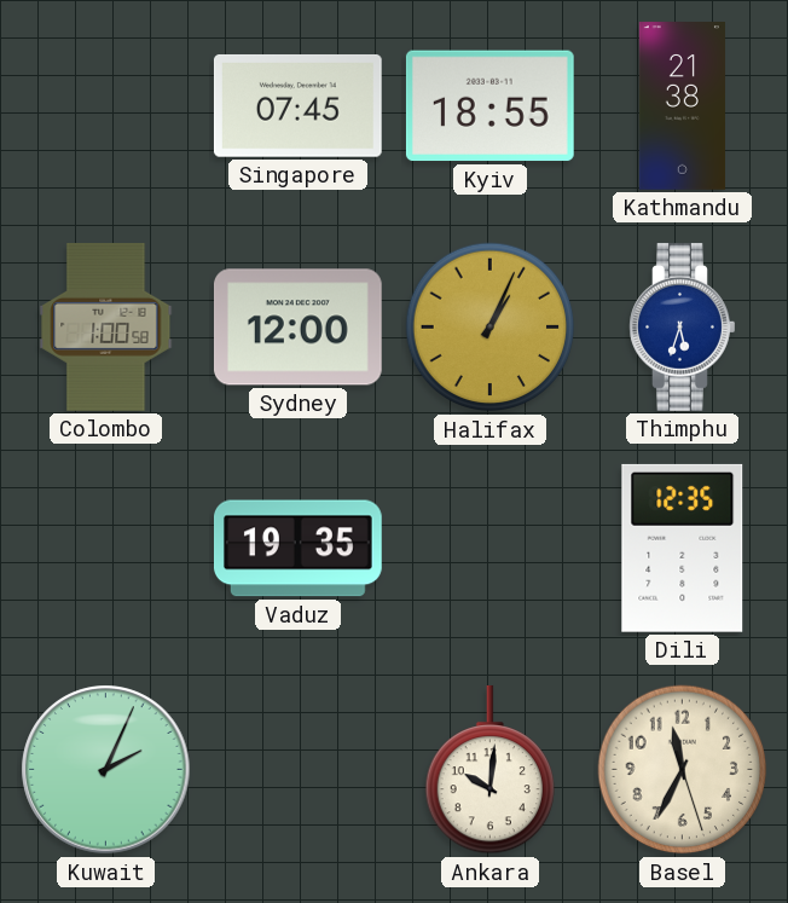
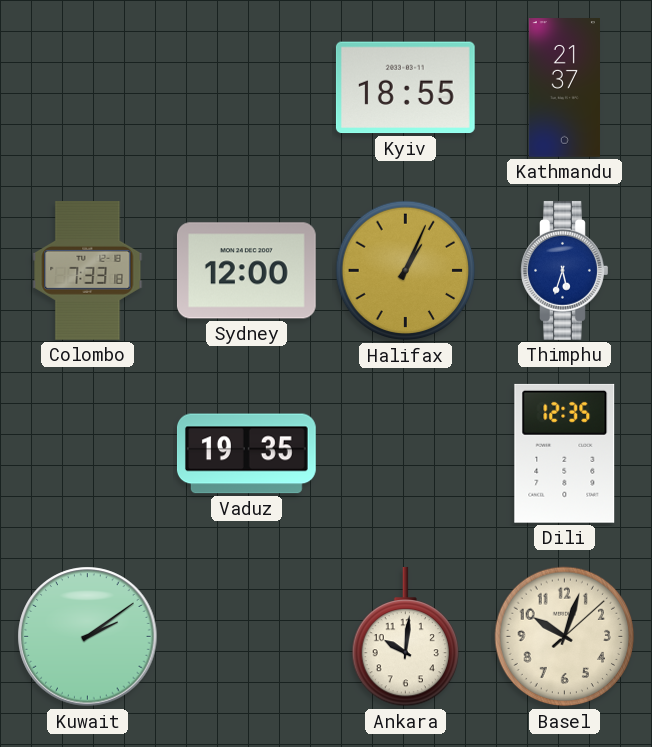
Singapore: 07:45 -> none
Kathmandu: 21:38 -> 21:37
Colombo: 1:00 -> 7:33
Kuwait: 2:04 -> 2:09
Basel: 11:34 -> 10:03
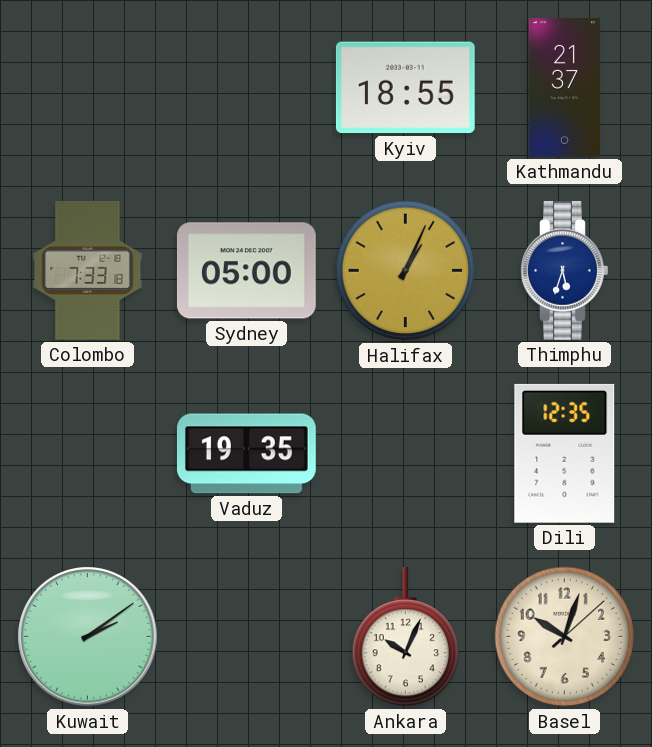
Sydney: 12:00 -> 05:00
Ankara: 10:01 -> 10:04
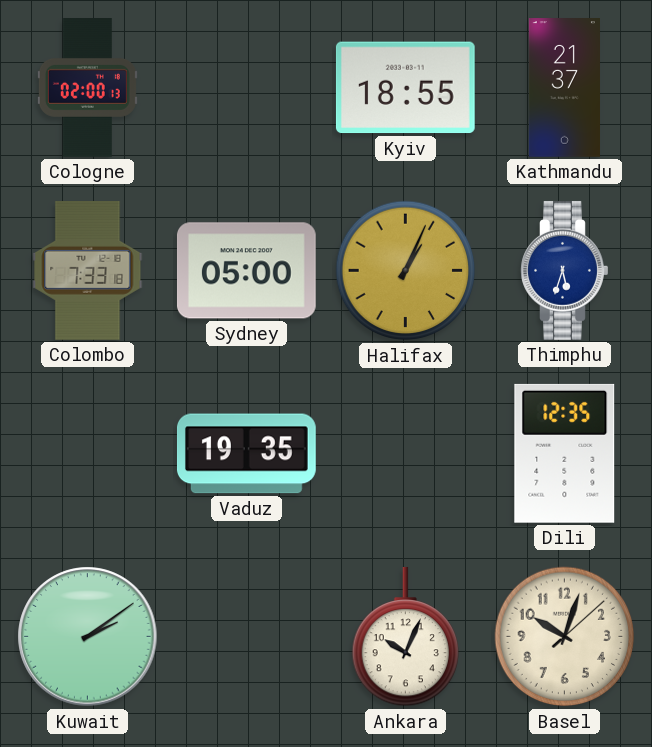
Cologne: none -> 02:00
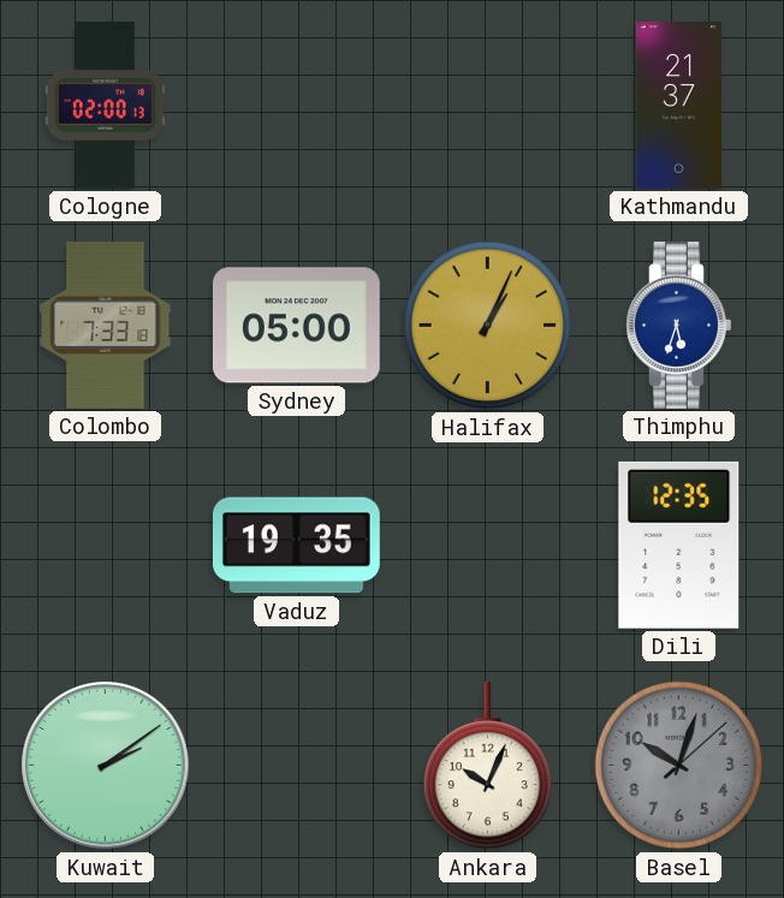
Kyiv: 18:55 -> none
Basel dial: cream -> grey
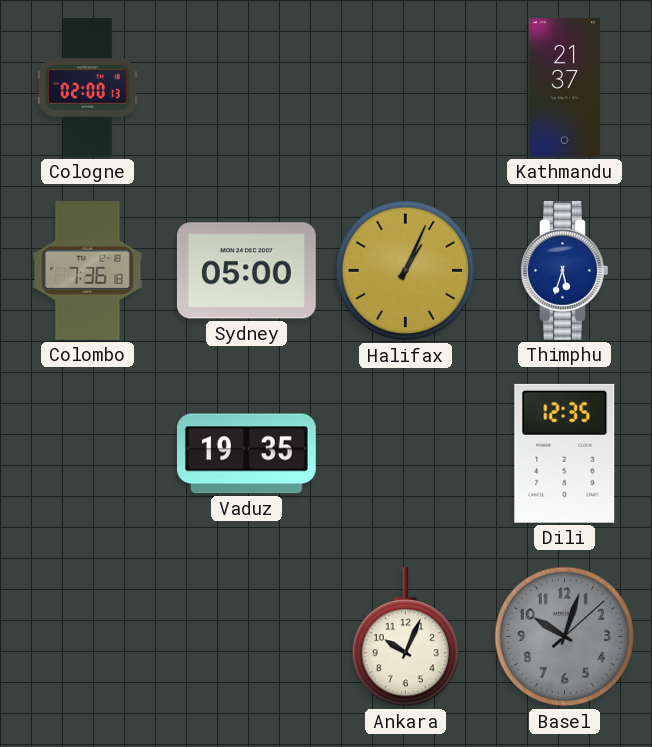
Colombo: 7:33 -> 7:36
Kuwait: 2:09 -> none
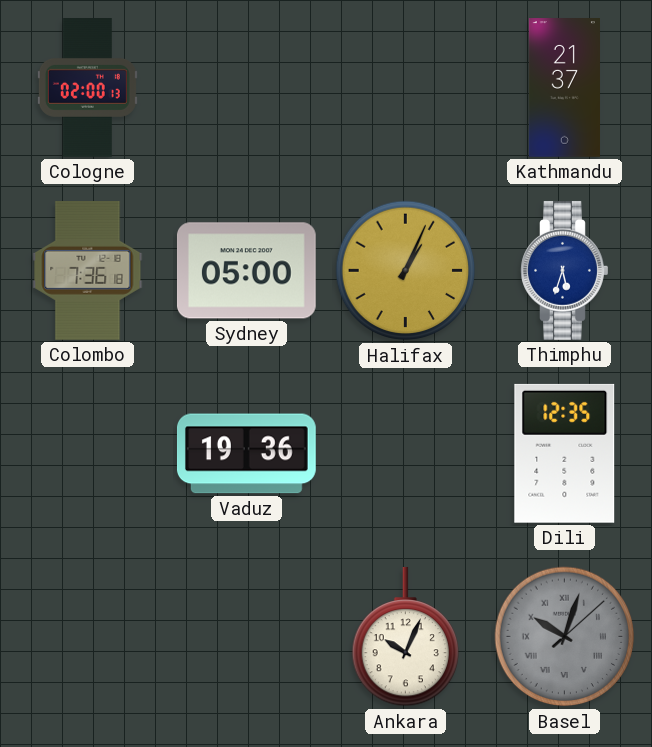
Vaduz: 19:35 -> 19:36
Basel numerals: Arabic -> Roman
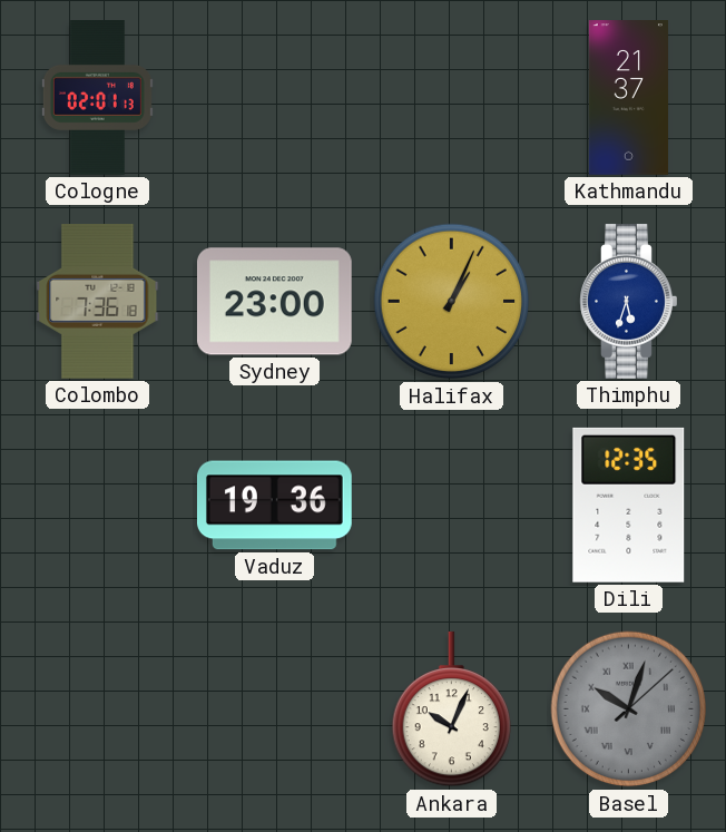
Cologne: 02:00 -> 02:01
Sydney: 05:00 -> 23:00
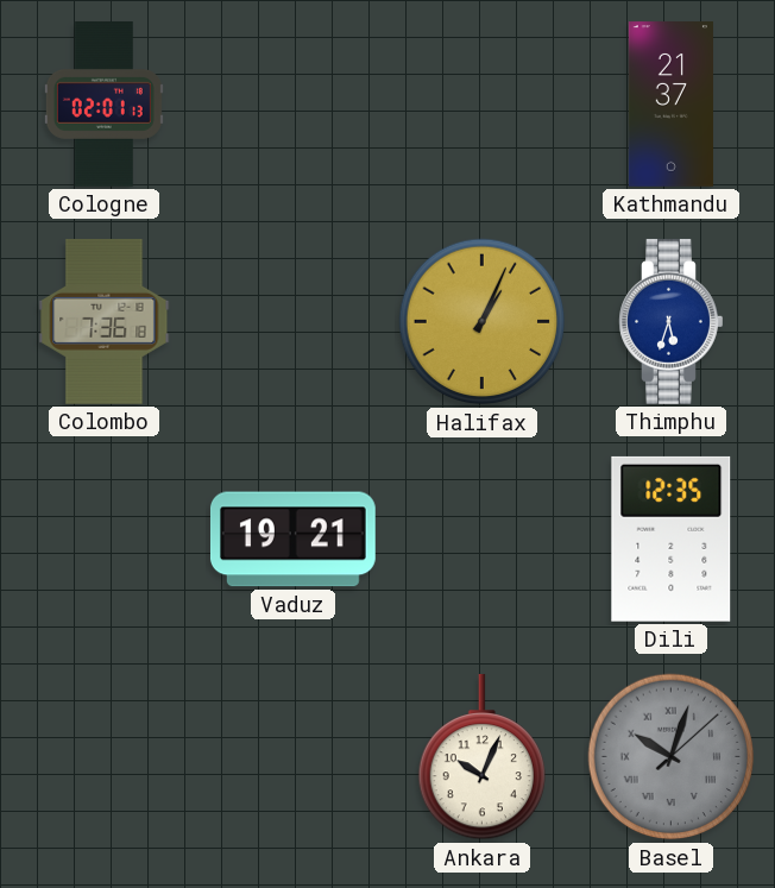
Sydney: 23:00 -> none
Vaduz: 19:36 -> 19:21
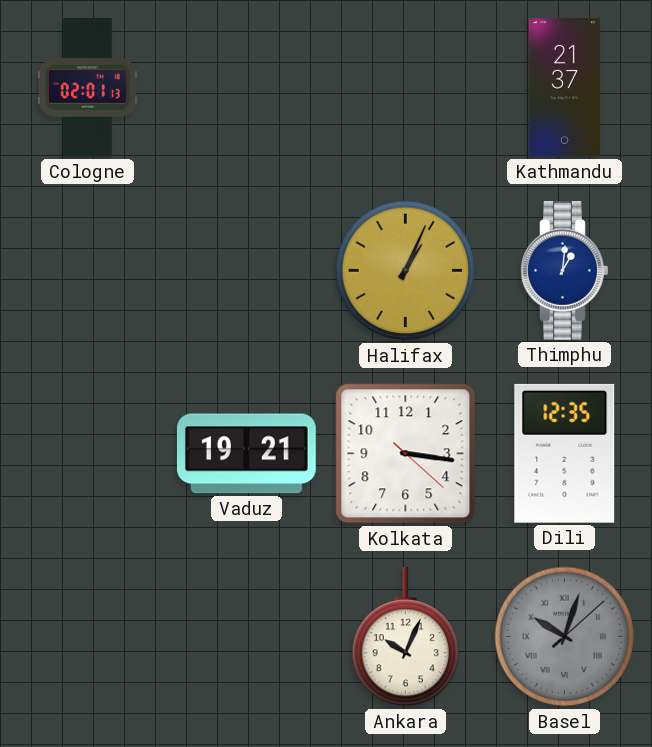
Colombo: 7:36 -> none
Thimphu: 5:33 -> 1:01
Kolkata: none -> 3:16
